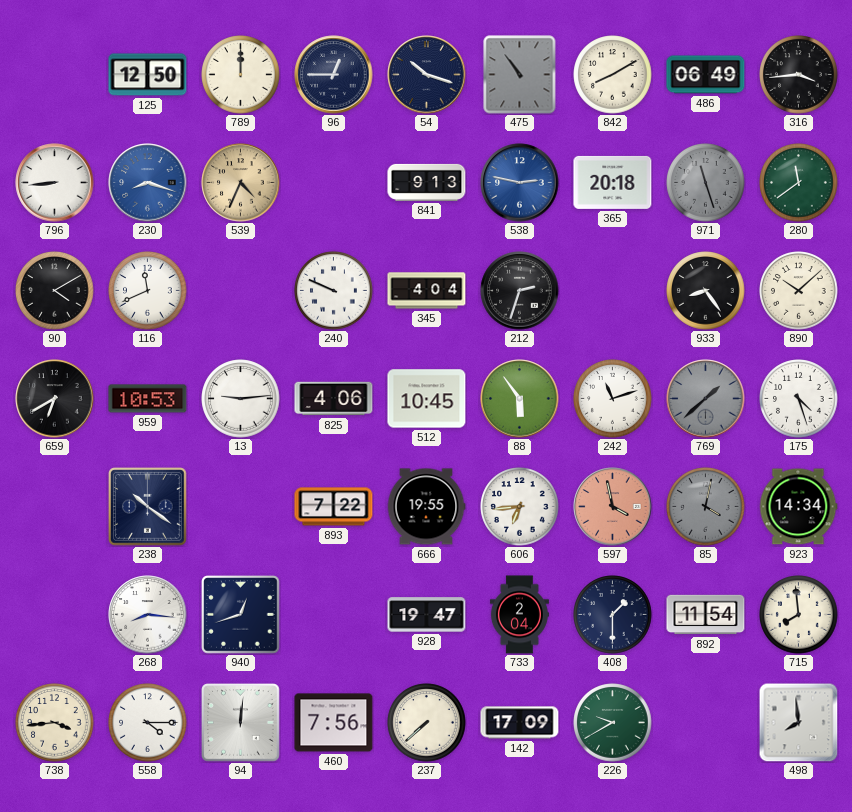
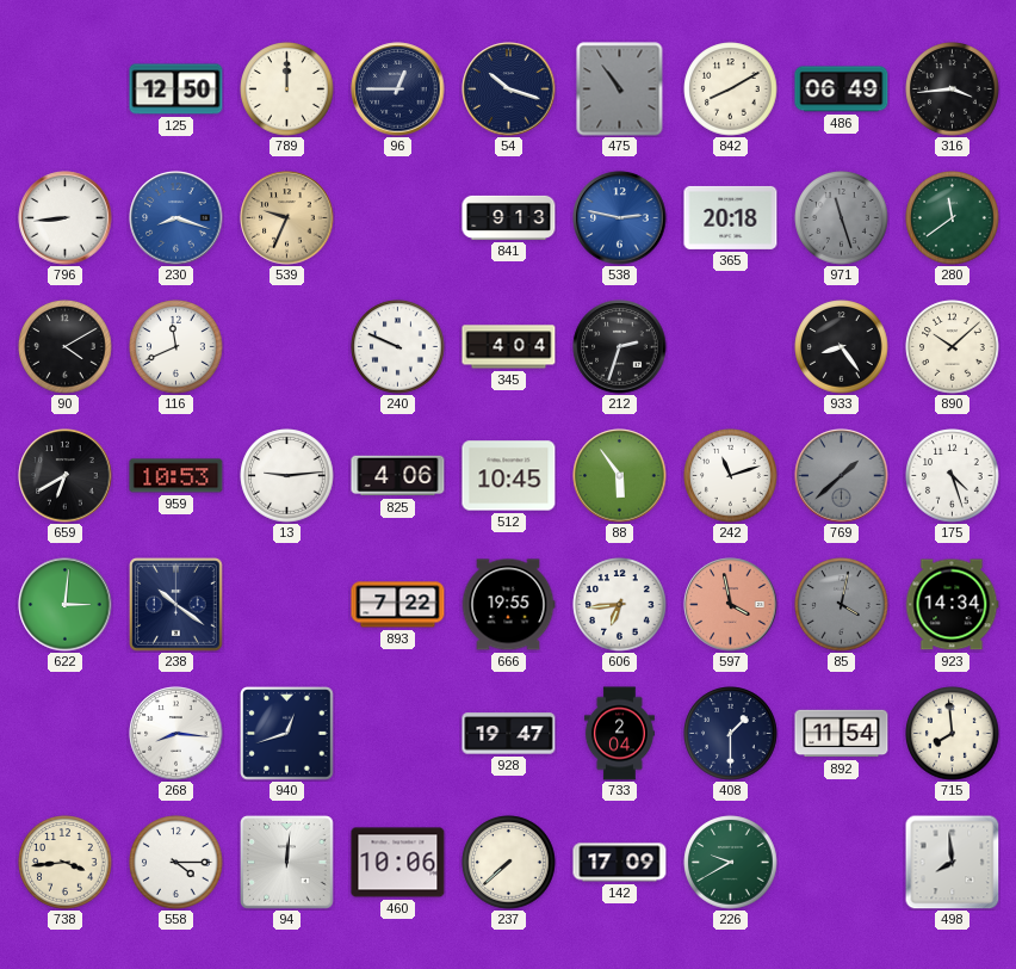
539: 4:34 -> 9:34
622: none -> 3:01
460: 7:56 -> 10:06
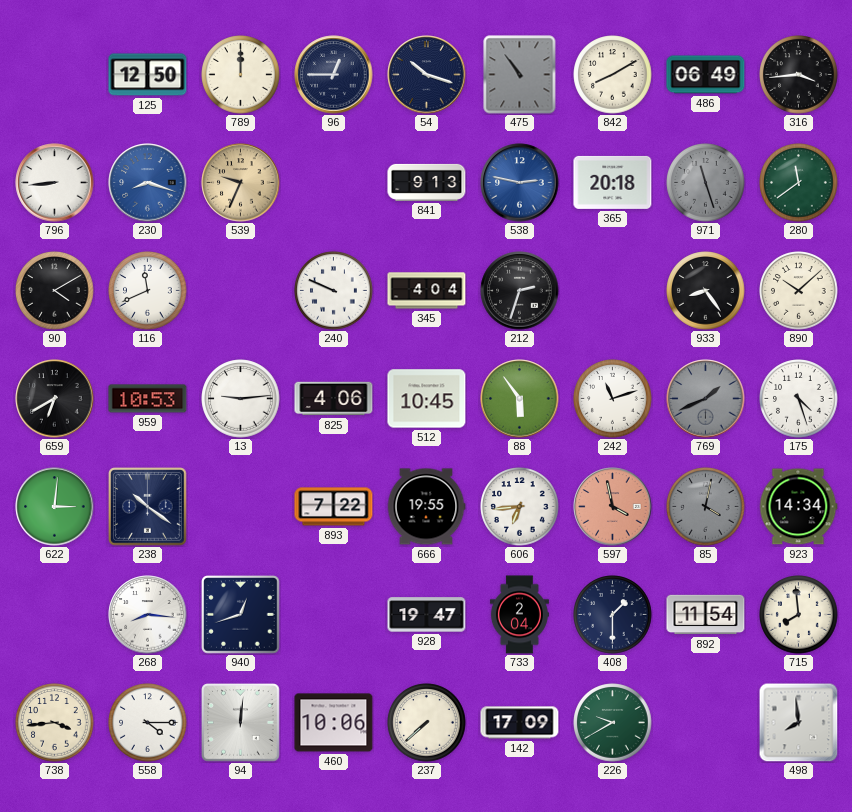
769: 1:38 -> 1:41
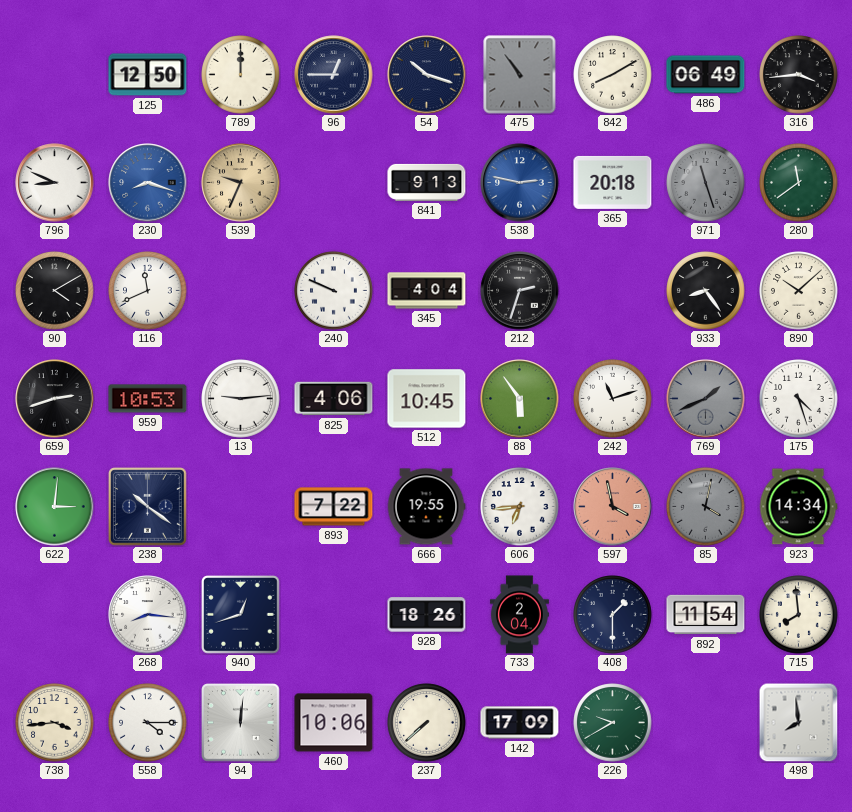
796: 8:44 -> 8:49
659: 6:40 -> 2:42
928: 19:47 -> 18:26
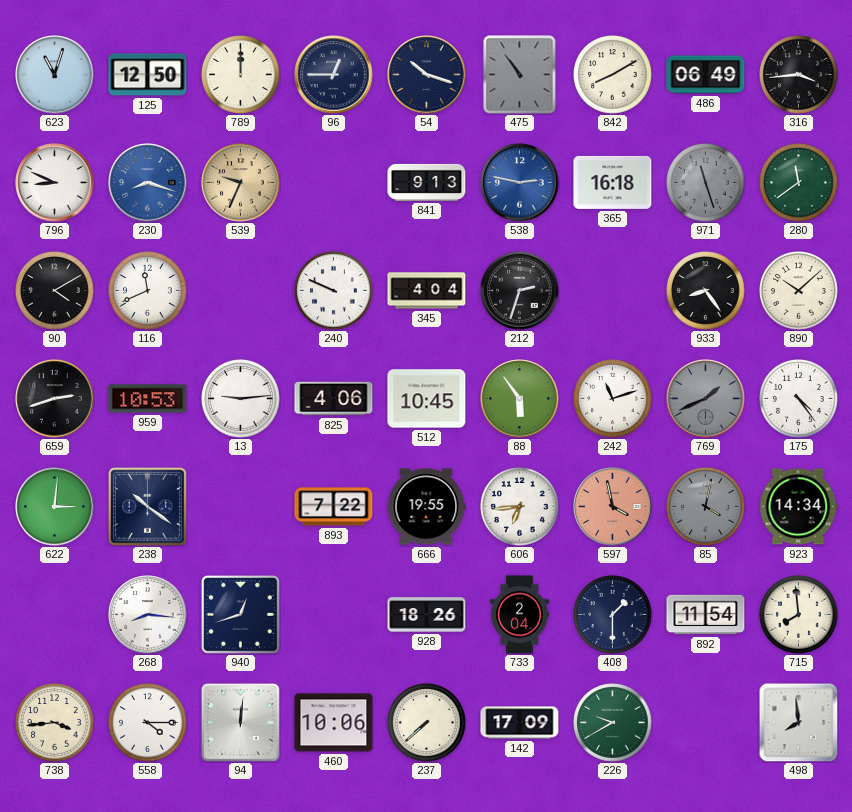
623: none -> 11:03
365: 20:18 -> 16:18
175: 4:27 -> 4:24
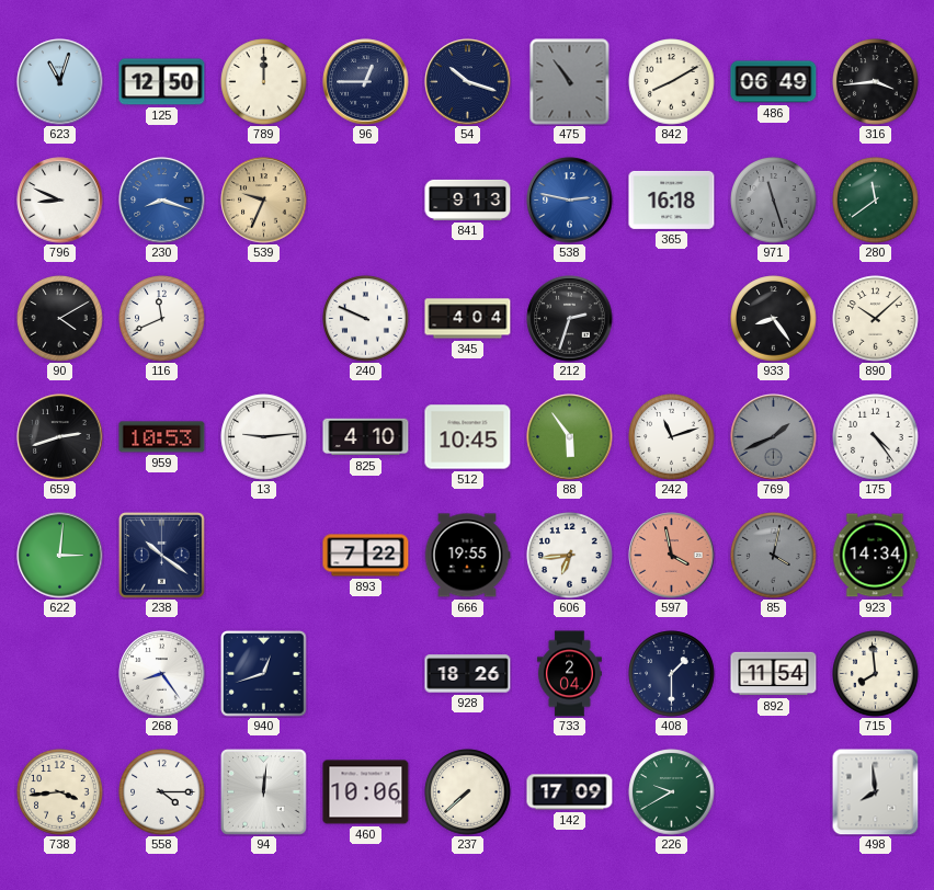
825: 4:06 -> 4:10
268: 8:16 -> 8:24
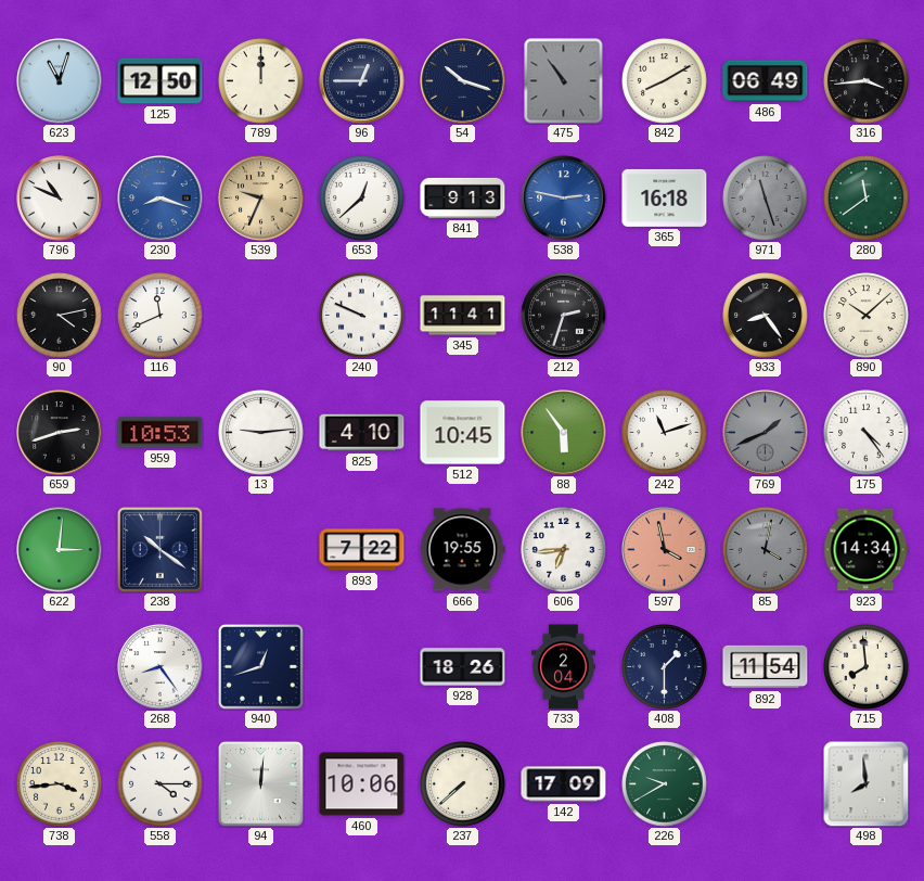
796: 8:49 -> 10:49
653: none -> 12:38
90: 4:10 -> 4:13
345: 4:04 -> 11:41
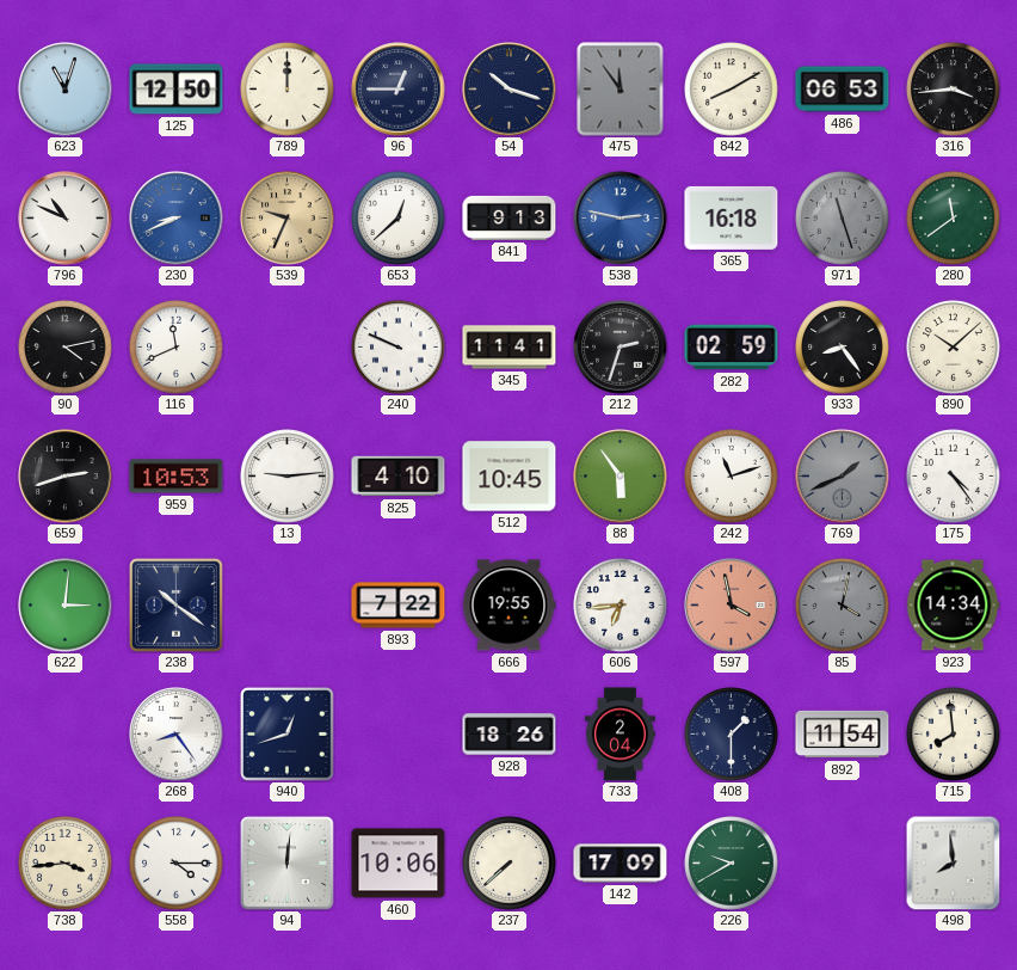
475: 10:54 -> 11:54
486: 06:49 -> 06:53
230: 8:18 -> 8:41
282: none -> 02:59
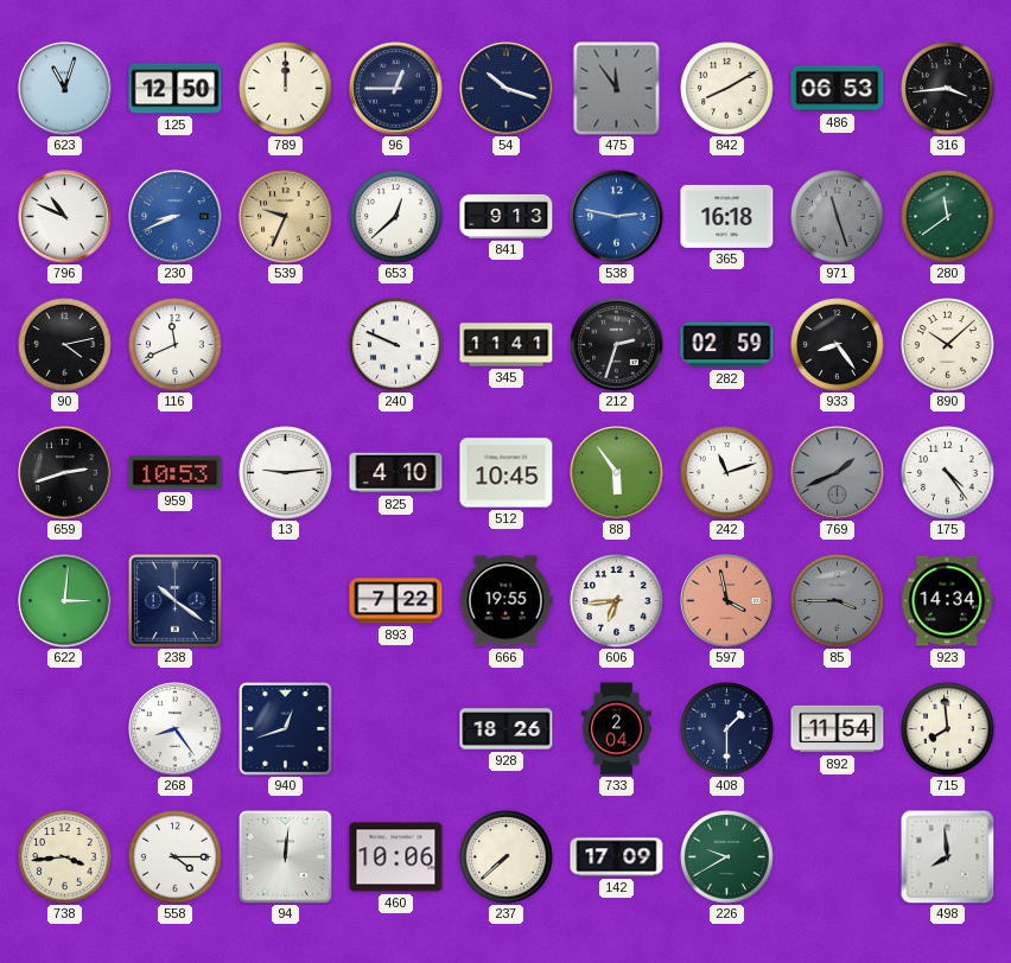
85: 4:02 -> 3:45
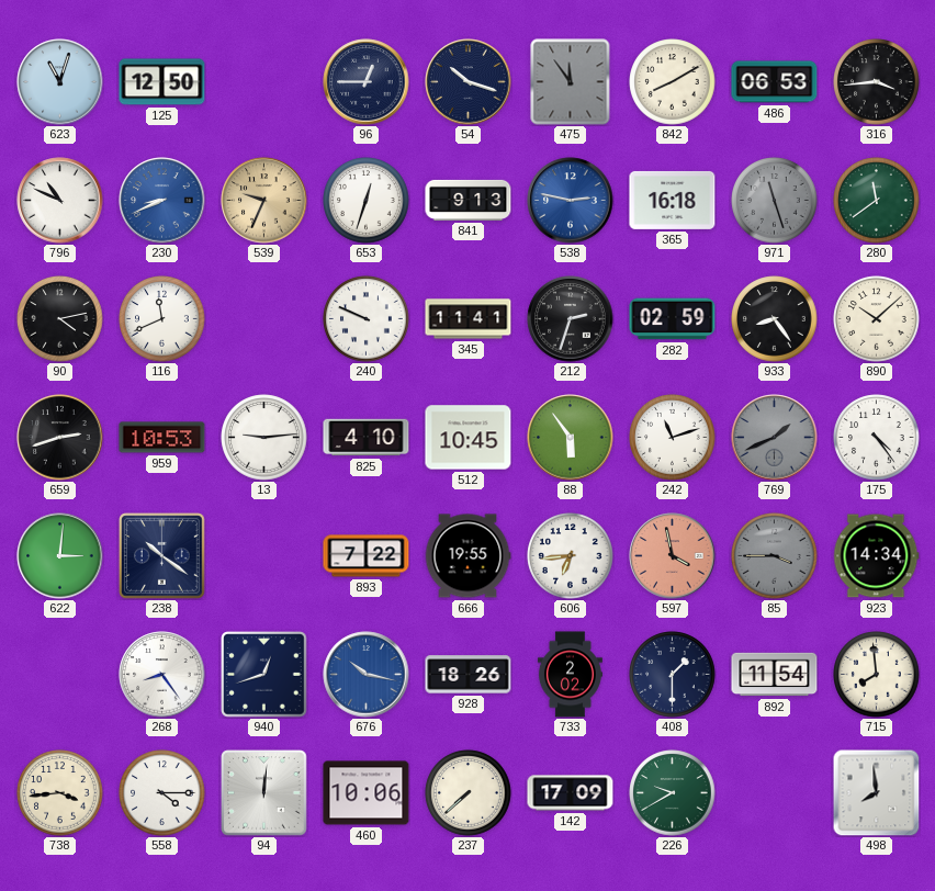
789: 12:00 -> none
653: 12:38 -> 12:33
676: none -> 10:17
733: 2:04 -> 2:02
